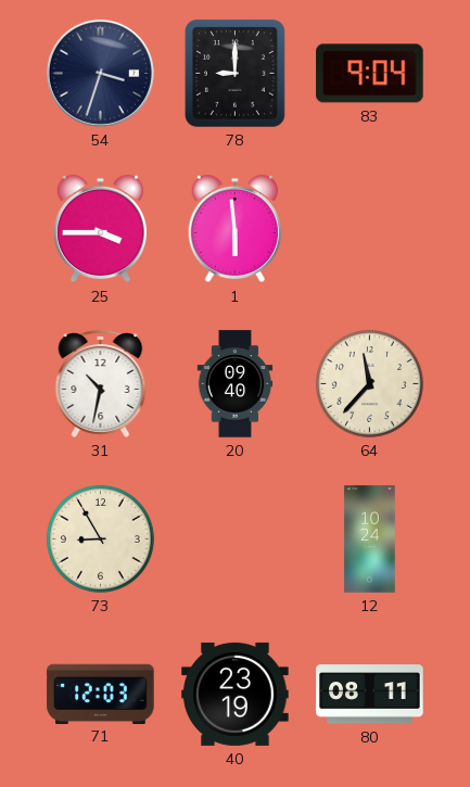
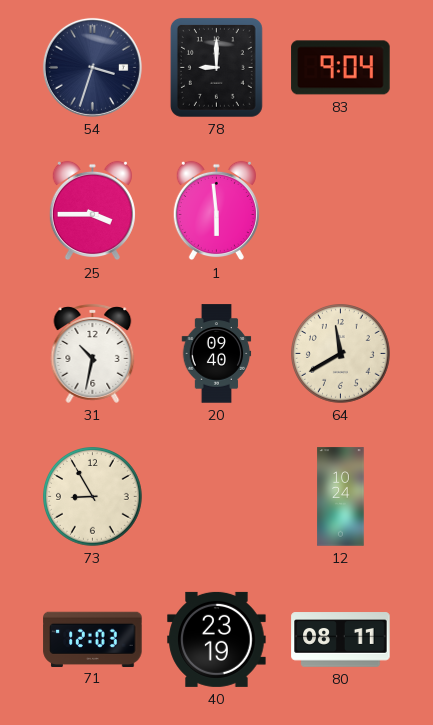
64: 11:37 -> 11:40
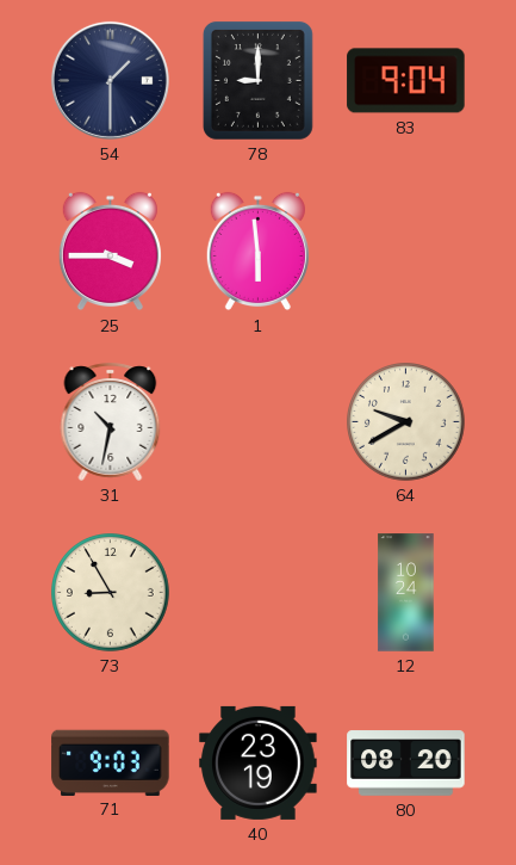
54: 3:33 -> 1:30
20: 09:40 -> none
64: 11:40 -> 9:40
71: 12:03 -> 9:03
80: 08:11 -> 08:20
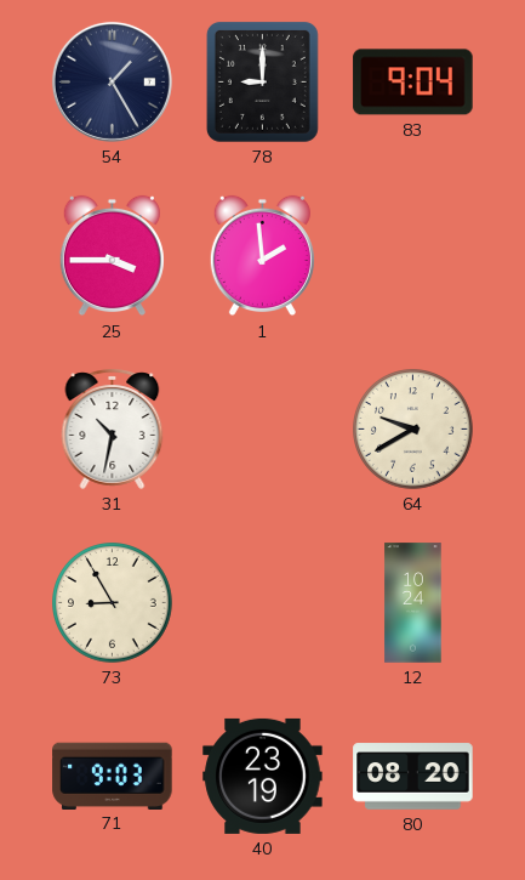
54: 1:30 -> 1:25
1: 5:59 -> 1:59
